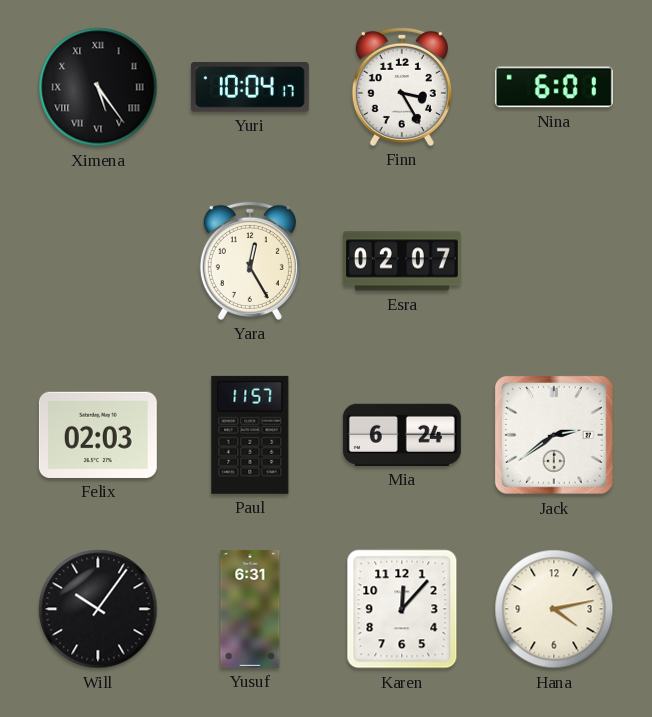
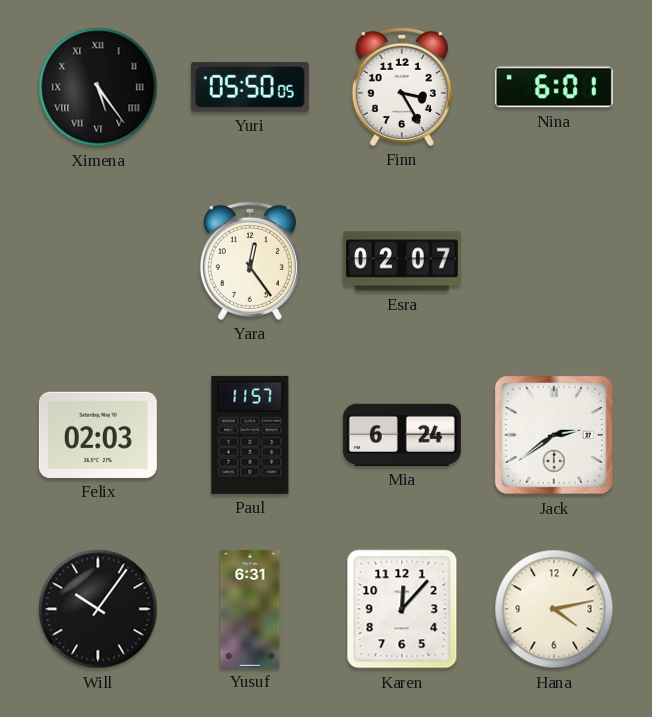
Yuri: 10:04 -> 05:50
Yara: 12:25 -> 12:24
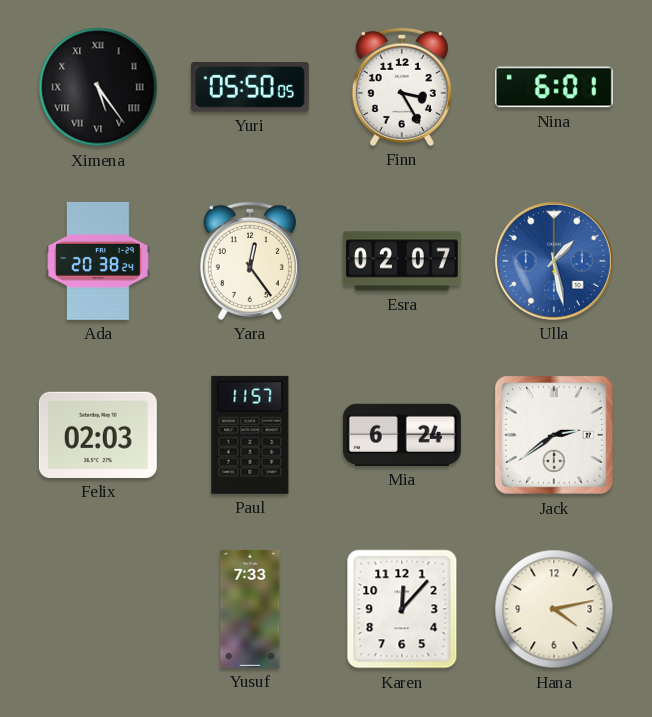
Ada: none -> 20:38
Ulla: none -> 1:28
Will: 10:06 -> none
Yusuf: 6:31 -> 7:33
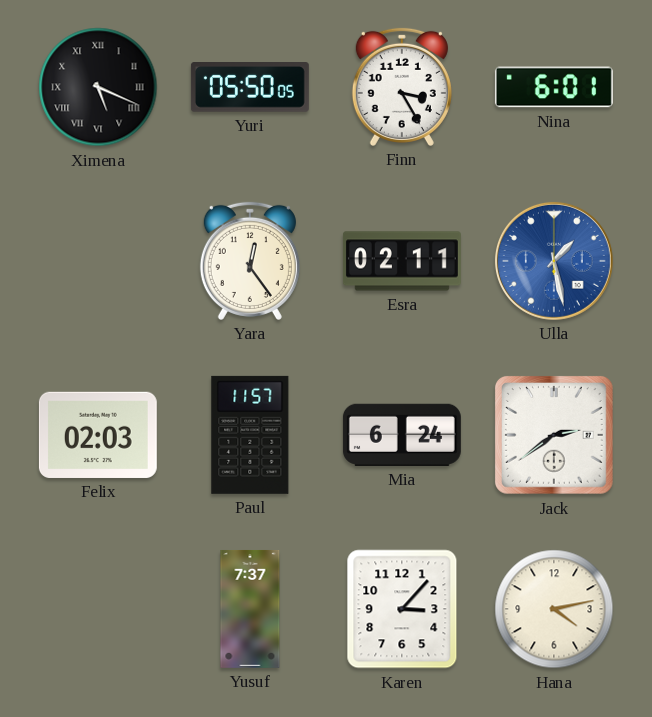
Ximena: 5:24 -> 5:19
Ada: 20:38 -> none
Esra: 02:07 -> 02:11
Yusuf: 7:33 -> 7:37
Karen: 12:07 -> 3:07
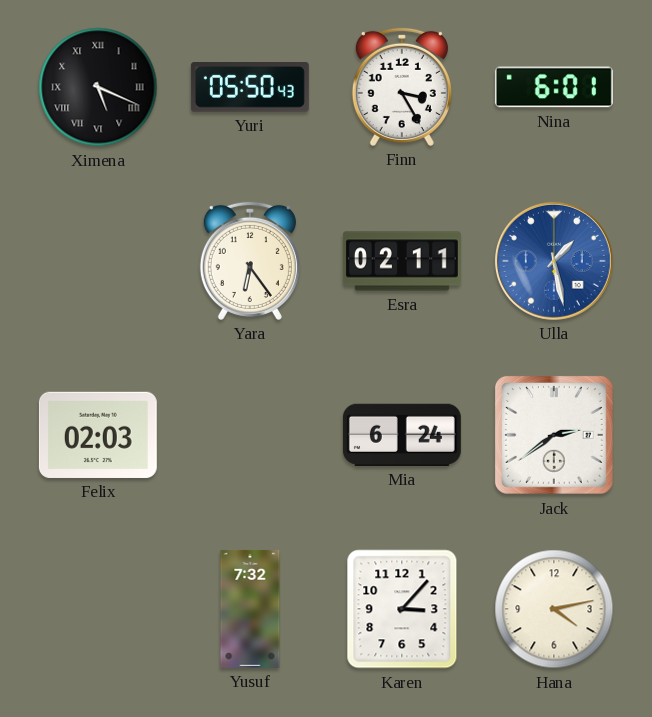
Yuri: 05:50:05 -> 05:50:43
Yara: 12:24 -> 6:24
Paul: 11:57 -> none
Yusuf: 7:37 -> 7:32
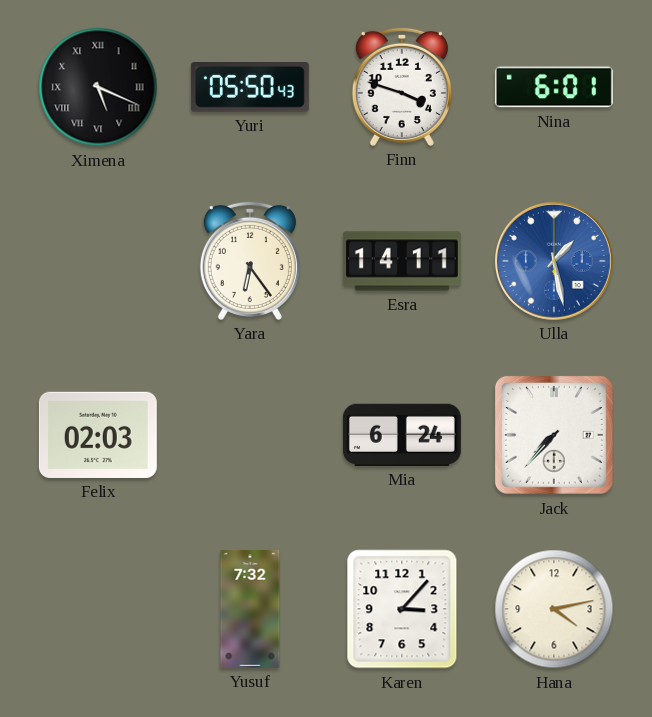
Finn: 3:25 -> 3:48
Esra: 02:11 -> 14:11
Jack: 2:39 -> 7:37
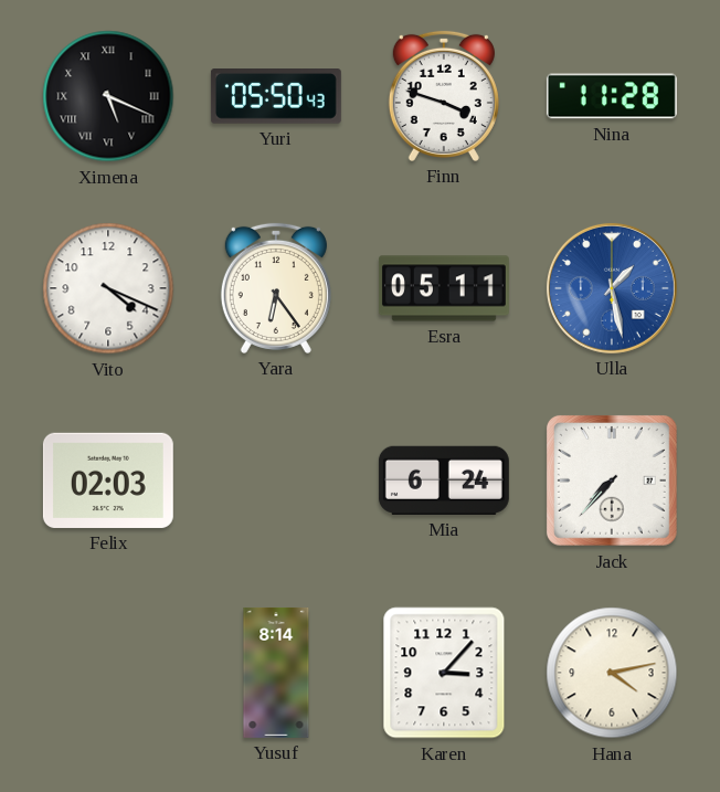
Nina: 6:01 -> 11:28
Vito: none -> 4:19
Esra: 14:11 -> 05:11
Yusuf: 7:32 -> 8:14
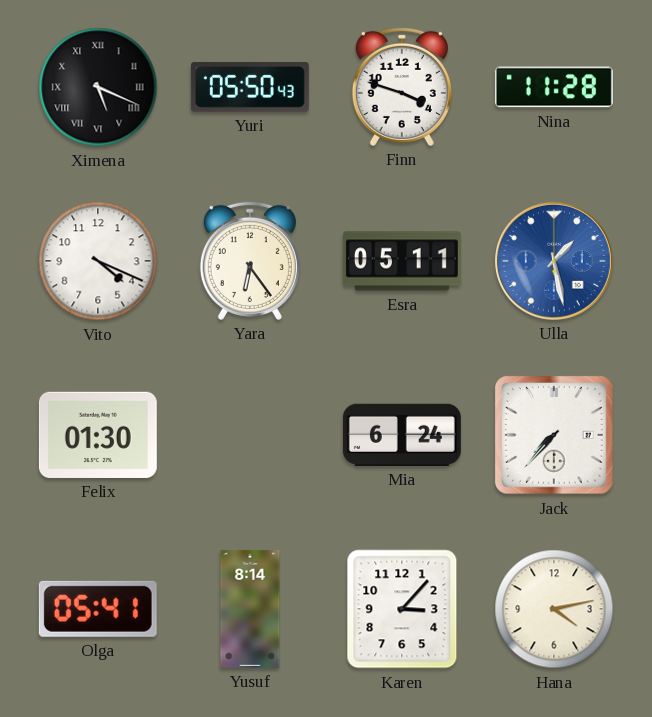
Felix: 02:03 -> 01:30
Olga: none -> 05:41
